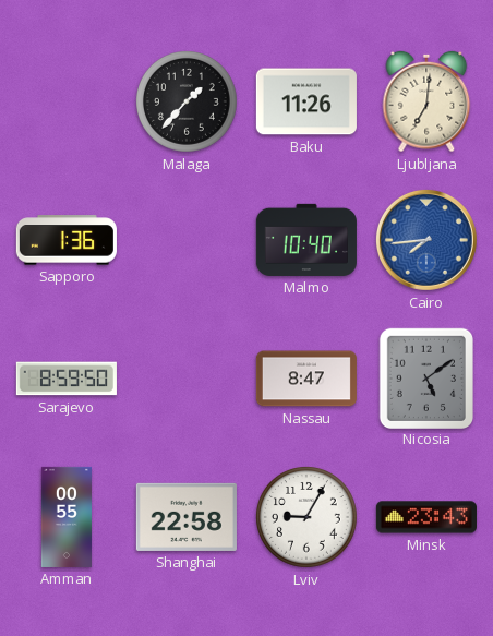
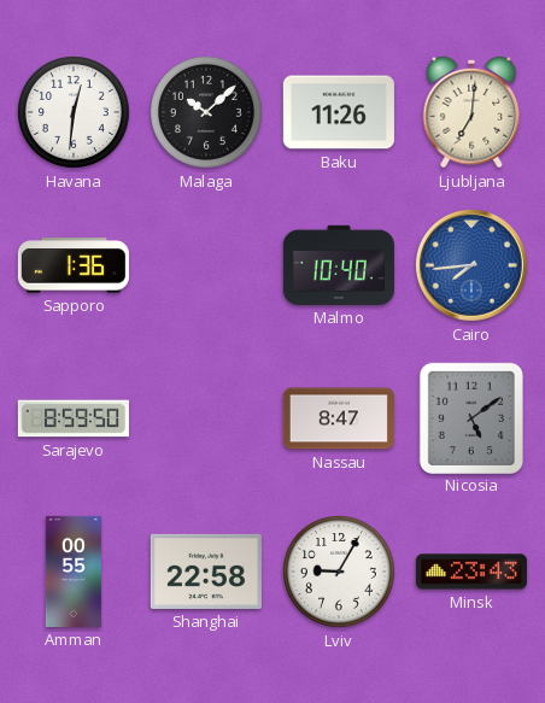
Havana: none -> 12:31
Malaga: 1:37 -> 10:08
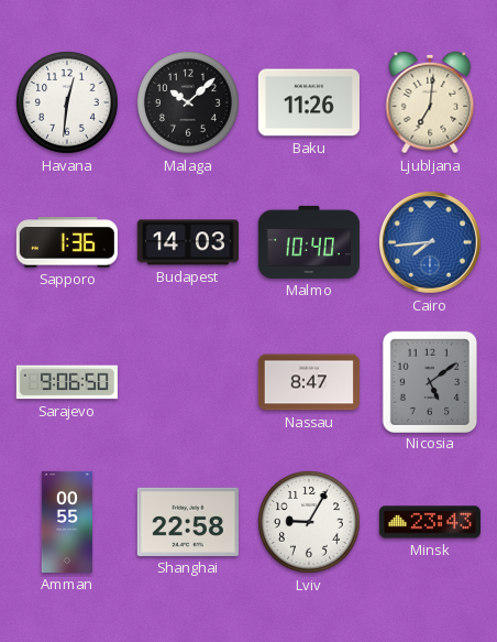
Budapest: none -> 14:03
Sarajevo: 8:59 -> 9:06
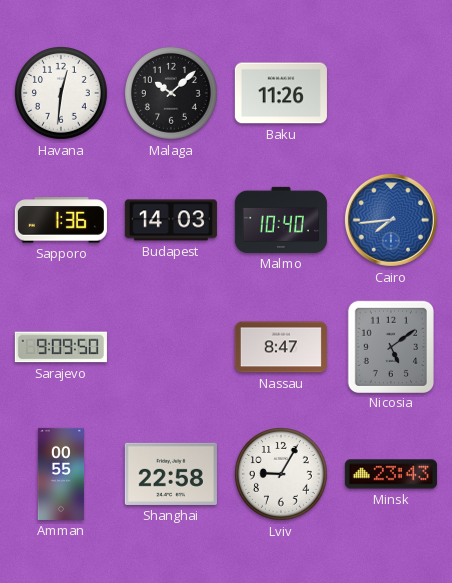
Ljubljana: 7:01 -> none
Sarajevo: 9:06 -> 9:09
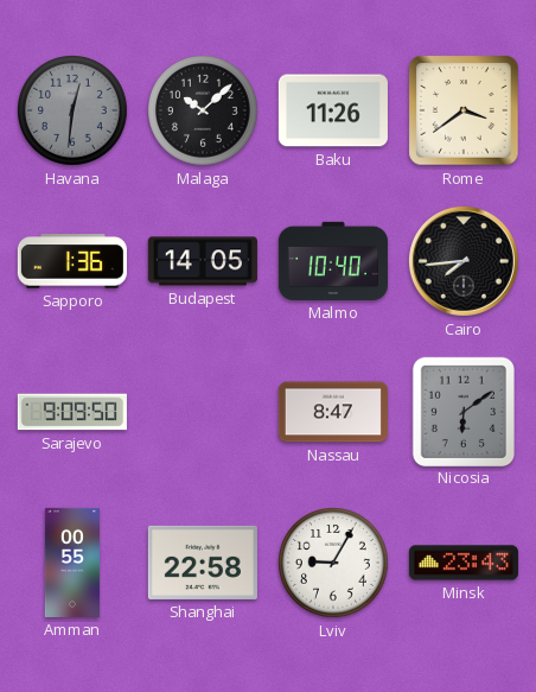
Havana dial: white -> grey
Rome: none -> 3:39
Budapest: 14:03 -> 14:05
Cairo dial: blue -> black
Nicosia: 5:09 -> 6:09
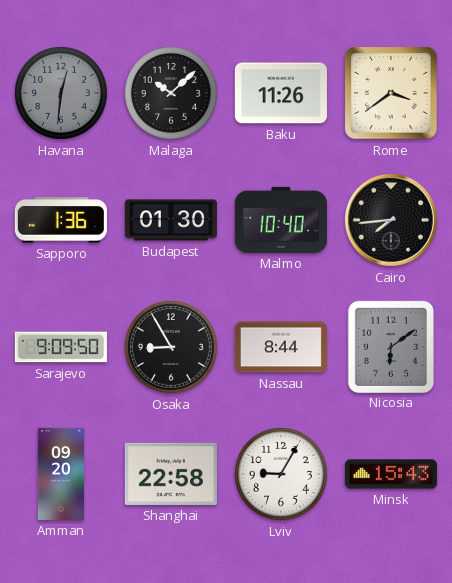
Budapest: 14:05 -> 01:30
Osaka: none -> 8:55
Nassau: 8:47 -> 8:44
Amman: 00:55 -> 09:20
Minsk: 23:43 -> 15:43
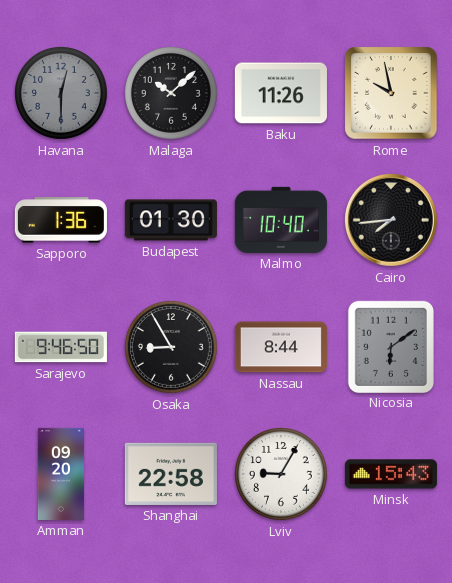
Havana: 12:31 -> 12:30
Rome: 3:39 -> 9:58
Sarajevo: 9:09 -> 9:46
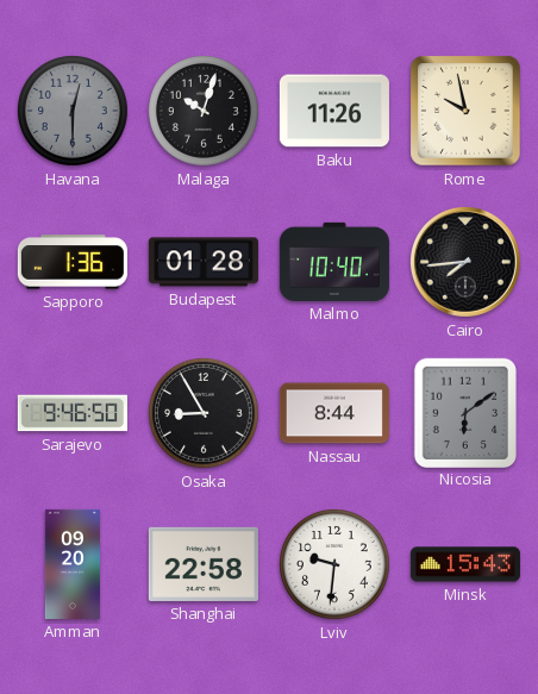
Malaga: 10:08 -> 10:03
Budapest: 01:30 -> 01:28
Lviv: 9:05 -> 9:31
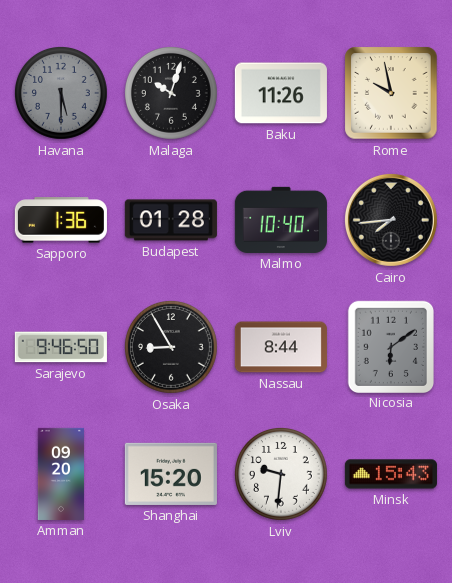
Havana: 12:30 -> 5:30
Shanghai: 22:58 -> 15:20
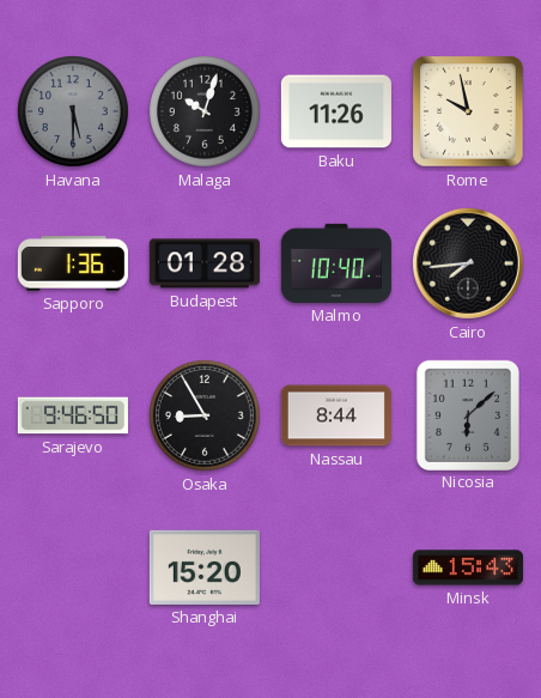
Nicosia: 6:09 -> 6:08
Amman: 09:20 -> none
Lviv: 9:31 -> none
